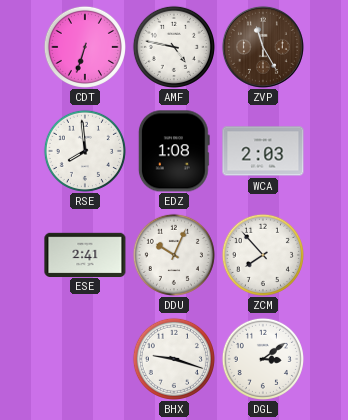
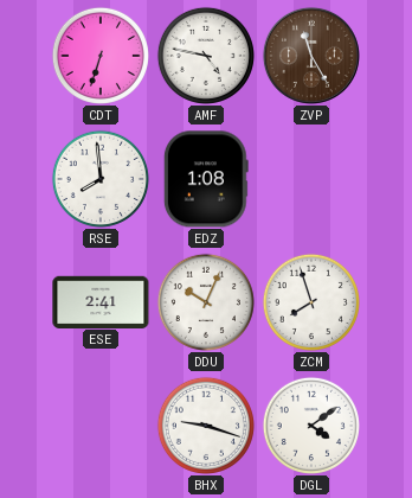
WCA: 2:03 -> none
ZCM: 7:53 -> 7:57
DGL: 3:09 -> 4:09
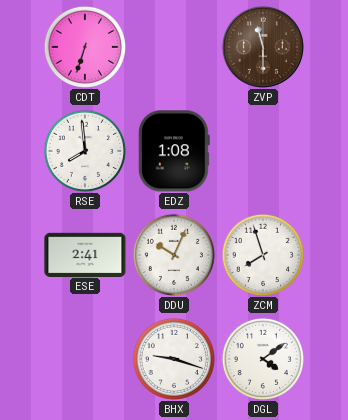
AMF: 4:47 -> none
ZVP: 11:25 -> 11:30
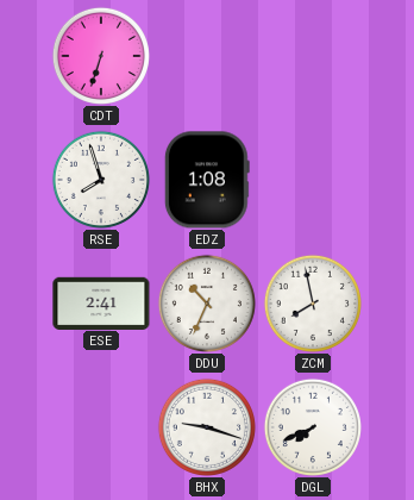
ZVP: 11:30 -> none
RSE: 7:59 -> 7:57
DDU: 10:04 -> 10:34
ZCM: 7:57 -> 7:58
DGL: 4:09 -> 7:41
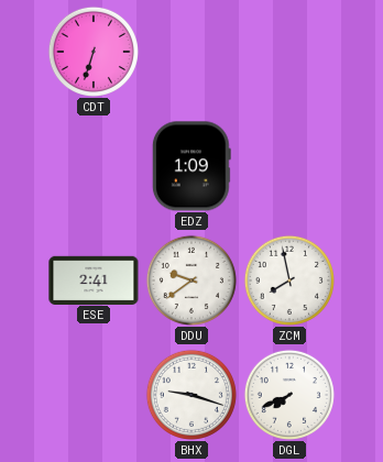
RSE: 7:57 -> none
EDZ: 1:08 -> 1:09
DDU: 10:34 -> 9:39
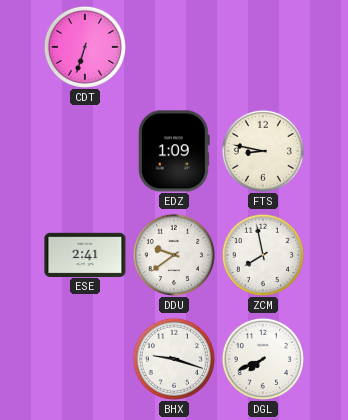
FTS: none -> 8:47
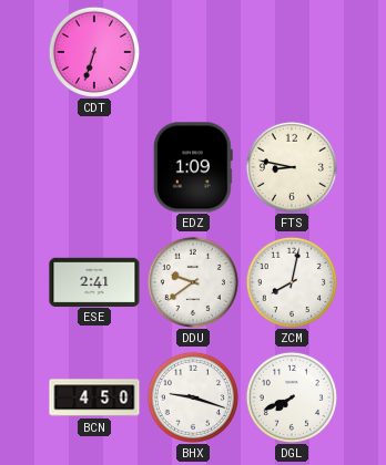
ZCM: 7:58 -> 8:02
BCN: none -> 4:50
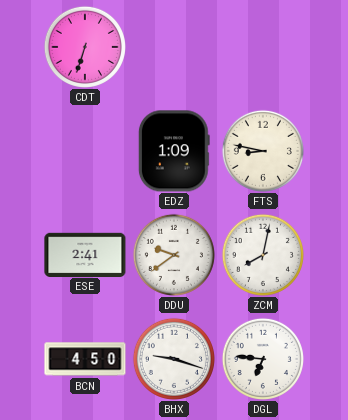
DGL: 7:41 -> 6:46
